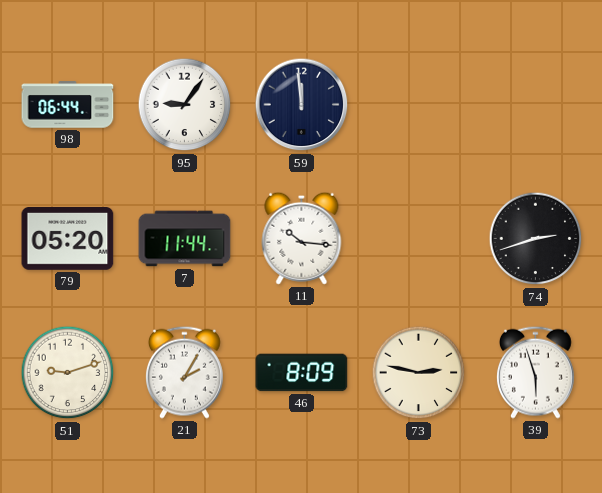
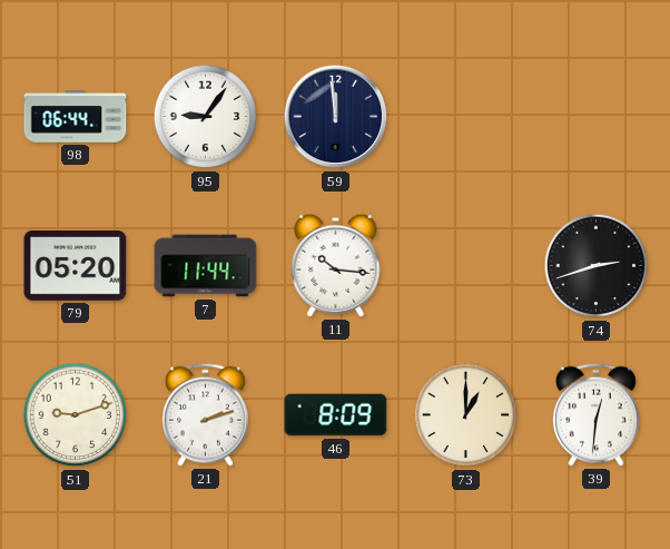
21: 2:05 -> 2:12
73: 2:47 -> 1:00
39: 5:57 -> 12:31
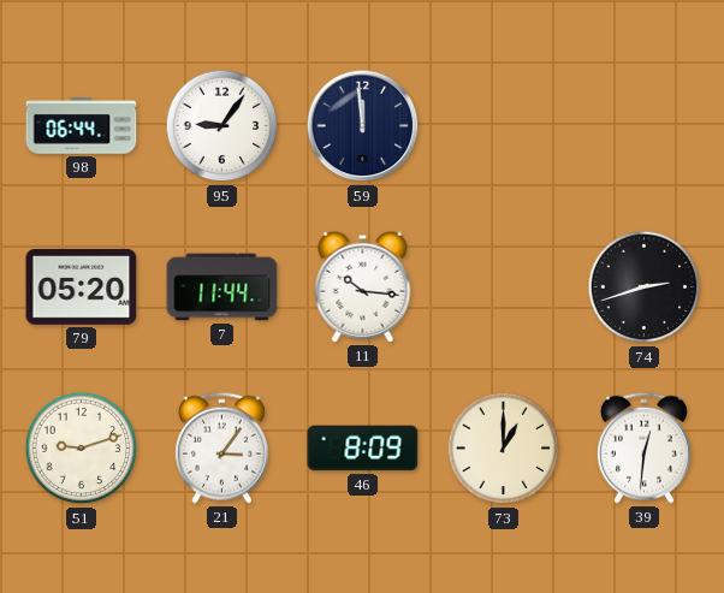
21: 2:12 -> 3:06
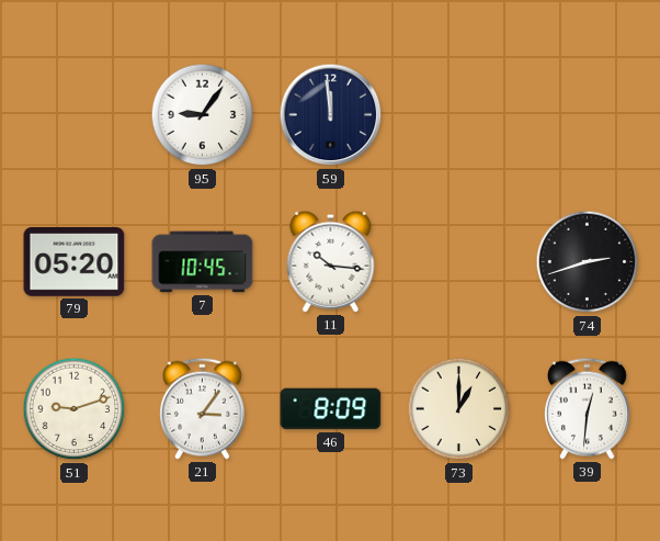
98: 06:44 -> none
7: 11:44 -> 10:45
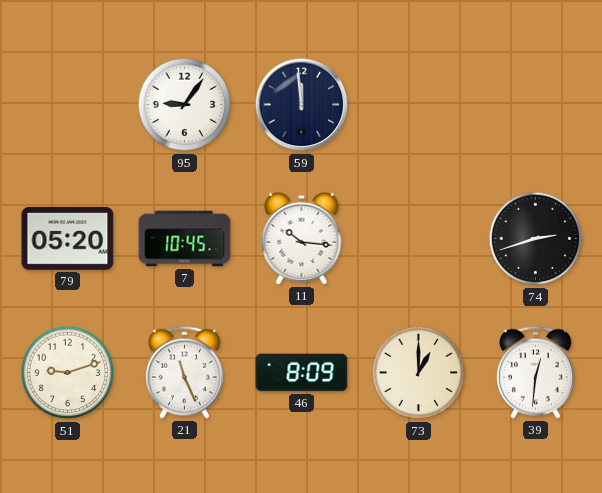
21: 3:06 -> 11:26
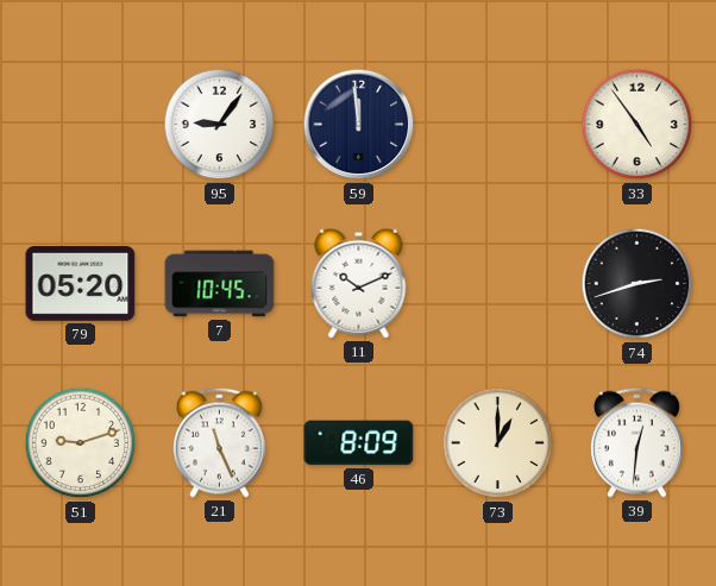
33: none -> 4:54
11: 10:16 -> 10:11
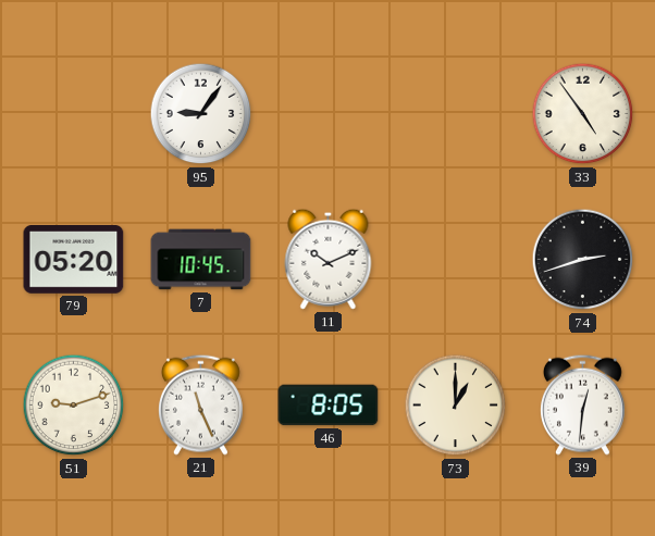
59: 11:59 -> none
46: 8:09 -> 8:05
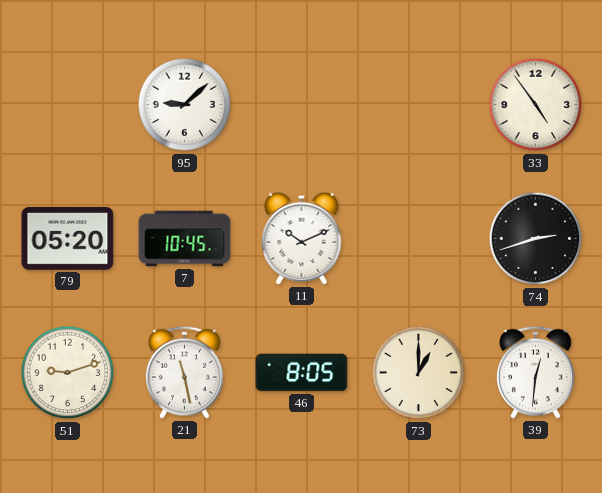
95: 9:06 -> 9:08
21: 11:26 -> 11:28
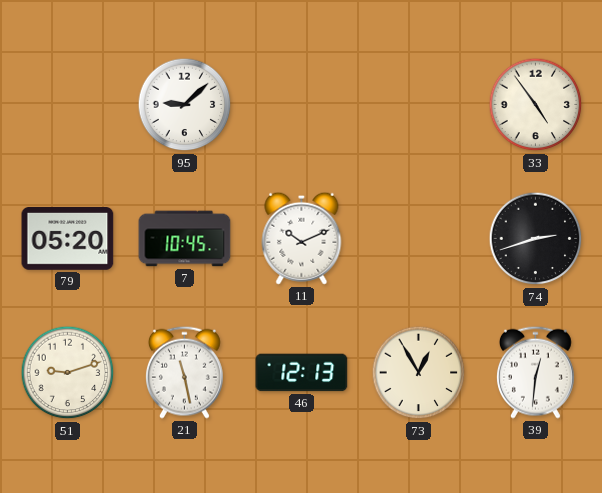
46: 8:05 -> 12:13
73: 1:00 -> 12:55
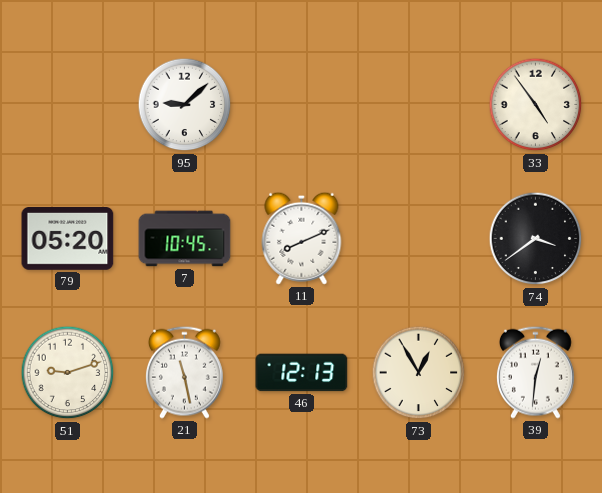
11: 10:11 -> 8:11
74: 2:42 -> 3:39
